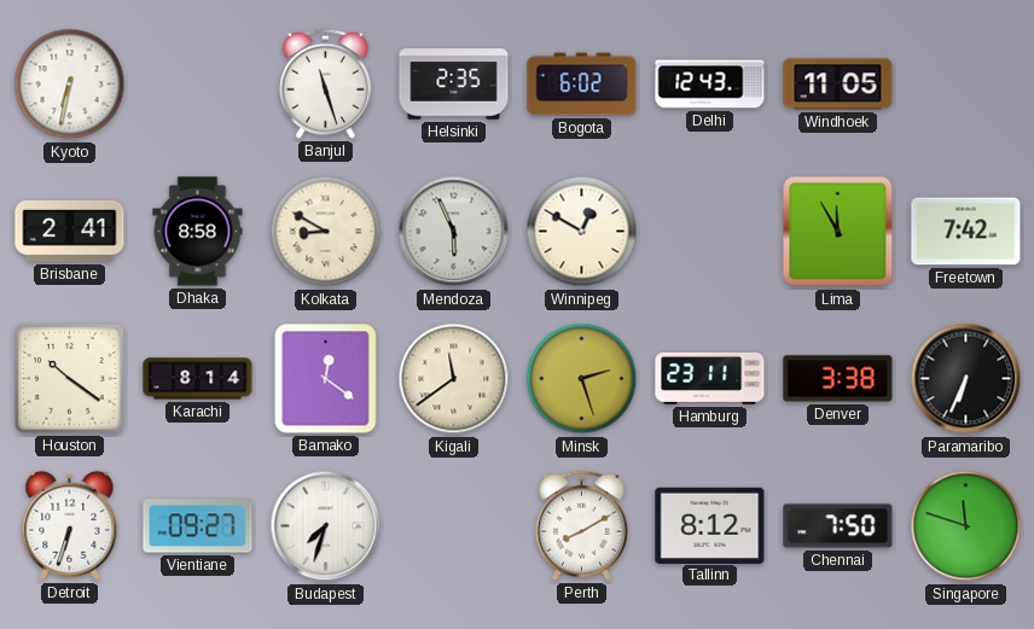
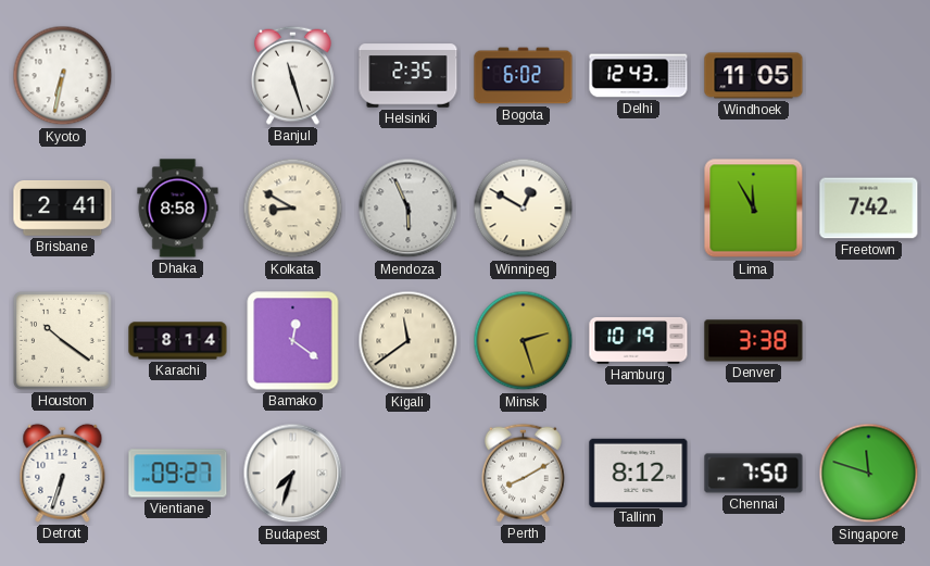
Hamburg: 23:11 -> 10:19
Paramaribo: 6:34 -> none
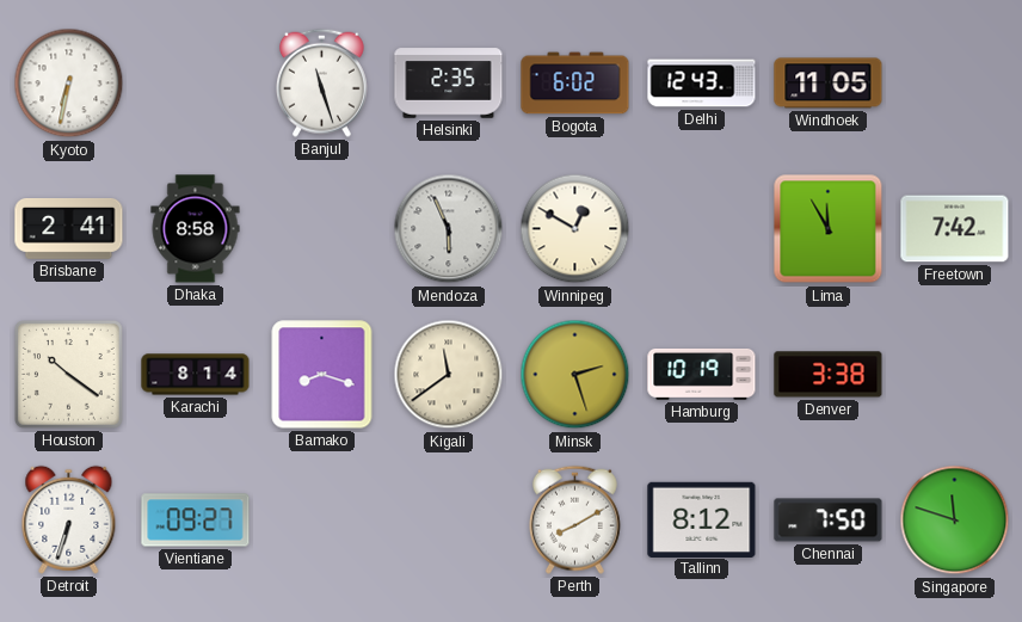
Kolkata: 8:50 -> none
Bamako: 12:21 -> 8:18
Budapest: 7:33 -> none
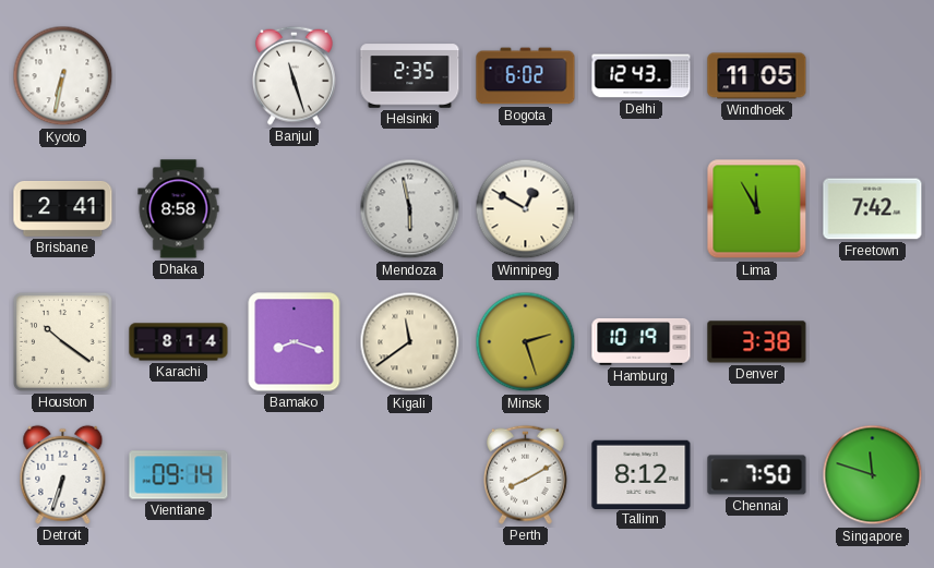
Mendoza: 5:56 -> 5:58
Vientiane: 09:27 -> 09:14
